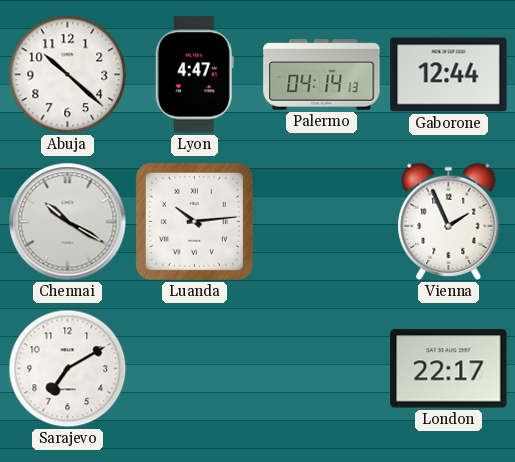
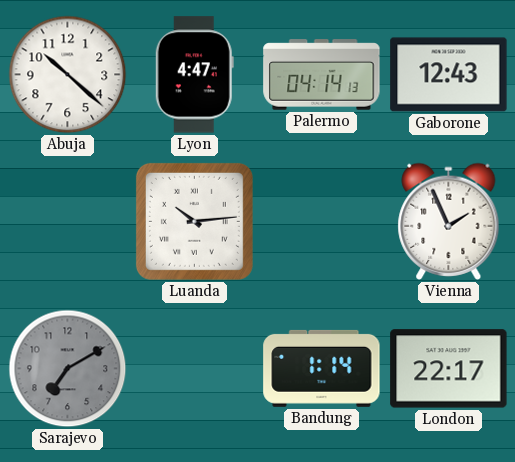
Gaborone: 12:44 -> 12:43
Chennai: 10:20 -> none
Sarajevo dial: white -> grey
Bandung: none -> 1:14
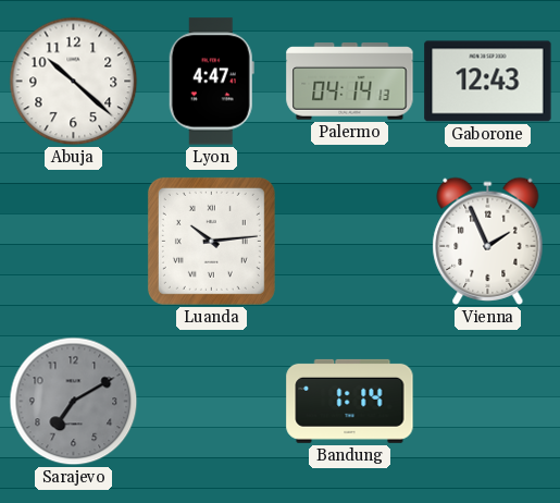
London: 22:17 -> none
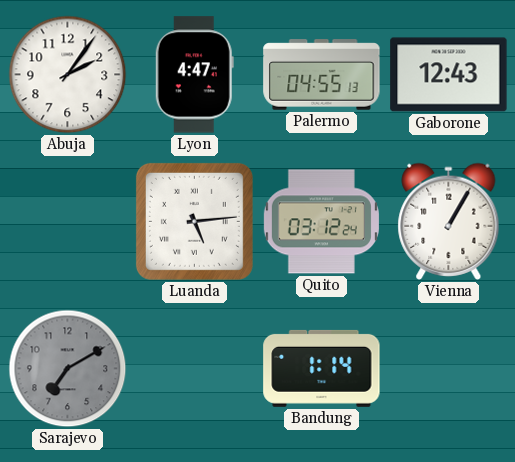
Abuja: 10:22 -> 2:06
Palermo: 04:14 -> 04:55
Luanda: 10:14 -> 5:14
Quito: none -> 03:12
Vienna: 1:56 -> 1:05
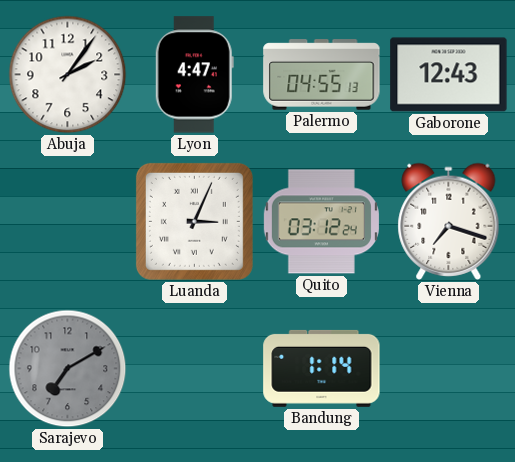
Luanda: 5:14 -> 3:04
Vienna: 1:05 -> 7:18
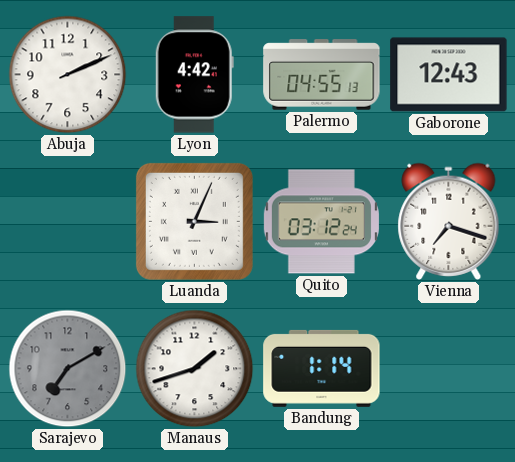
Abuja: 2:06 -> 2:11
Lyon: 4:47 -> 4:42
Manaus: none -> 1:42
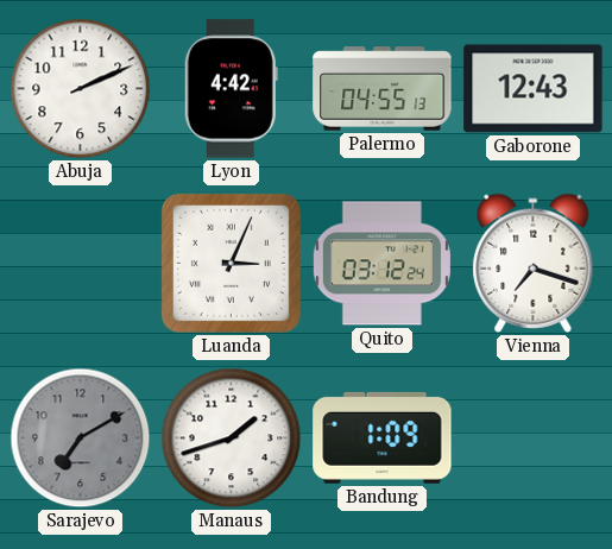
Bandung: 1:14 -> 1:09
